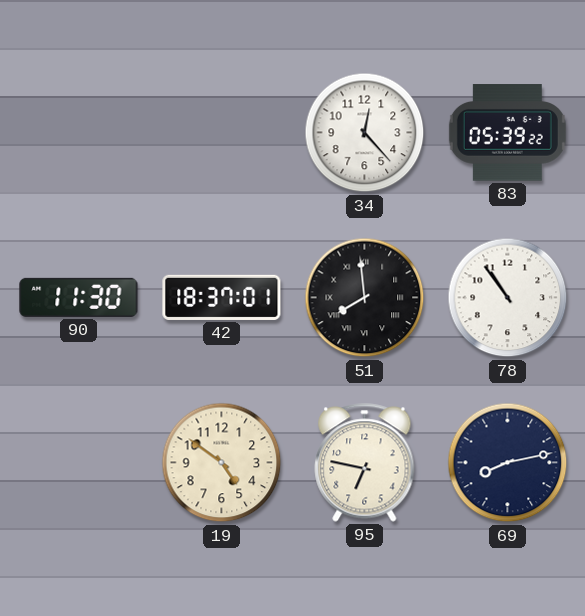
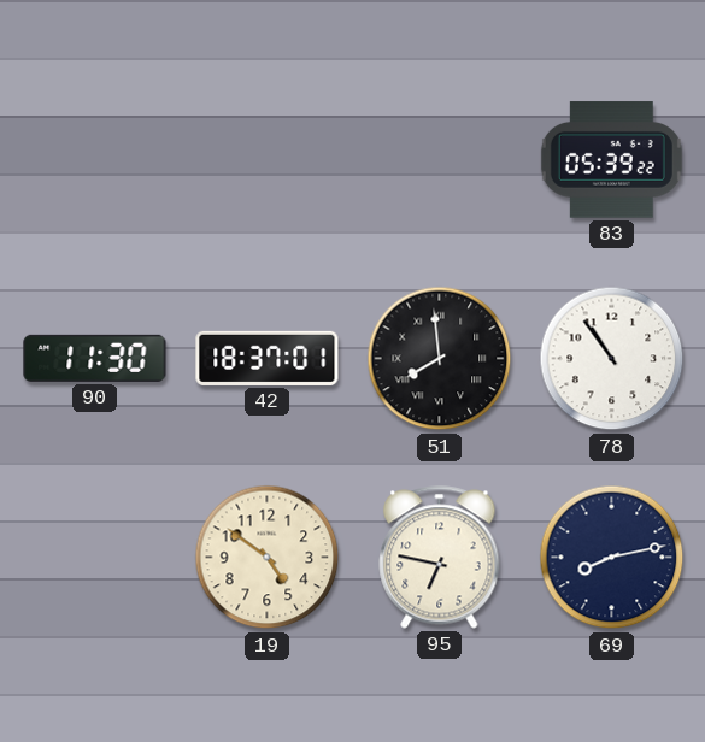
34: 12:23 -> none
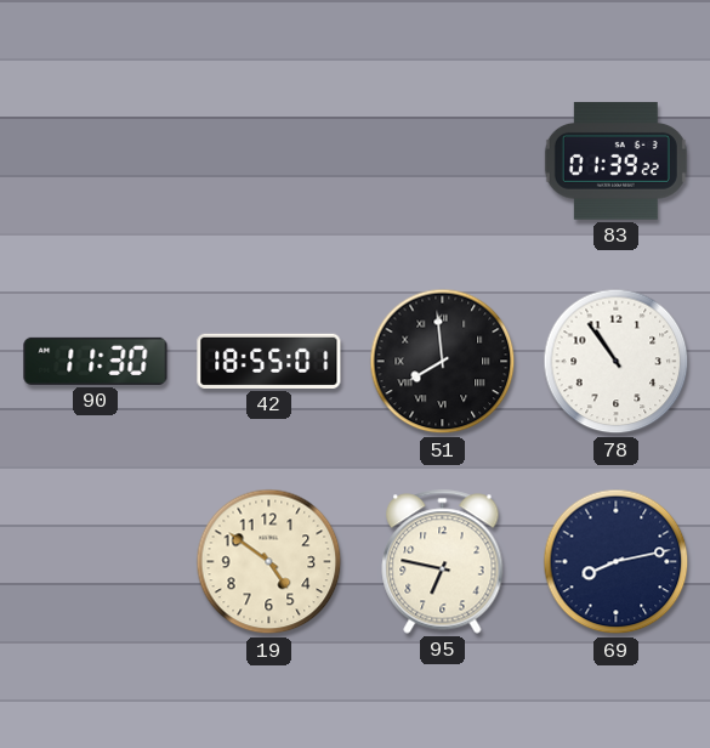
83: 05:39 -> 01:39
42: 18:37 -> 18:55
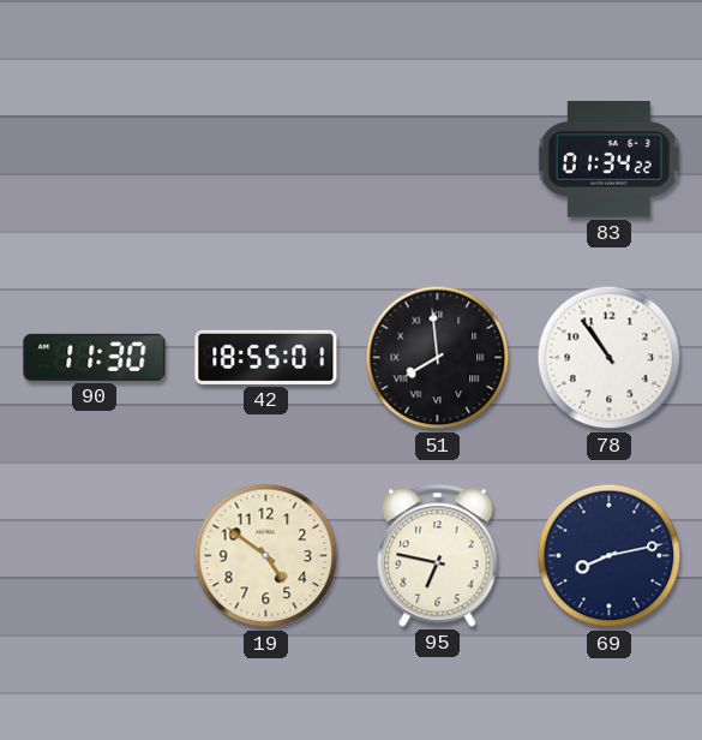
83: 01:39 -> 01:34
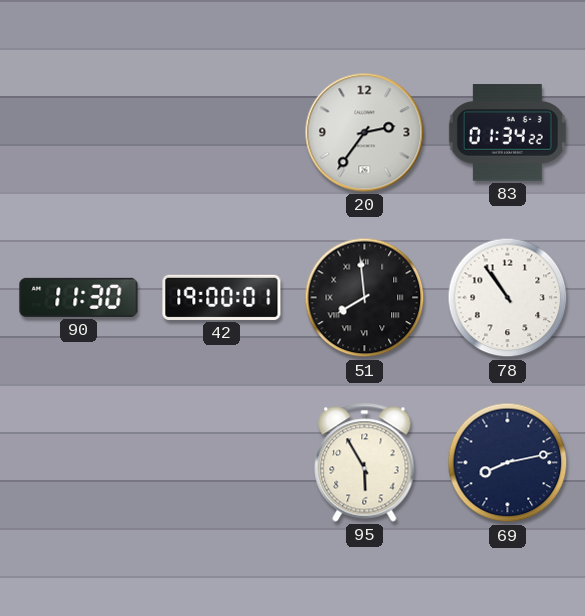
20: none -> 2:36
42: 18:55 -> 19:00
19: 4:51 -> none
95: 6:47 -> 5:55
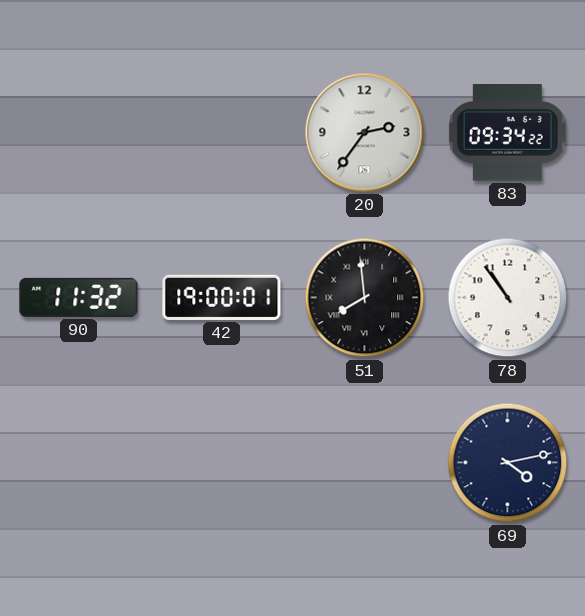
83: 01:34 -> 09:34
90: 11:30 -> 11:32
95: 5:55 -> none
69: 8:13 -> 4:13
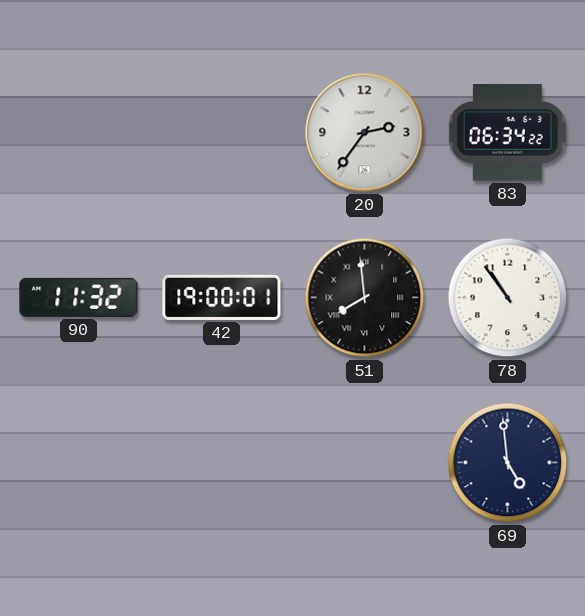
83: 09:34 -> 06:34
69: 4:13 -> 4:59
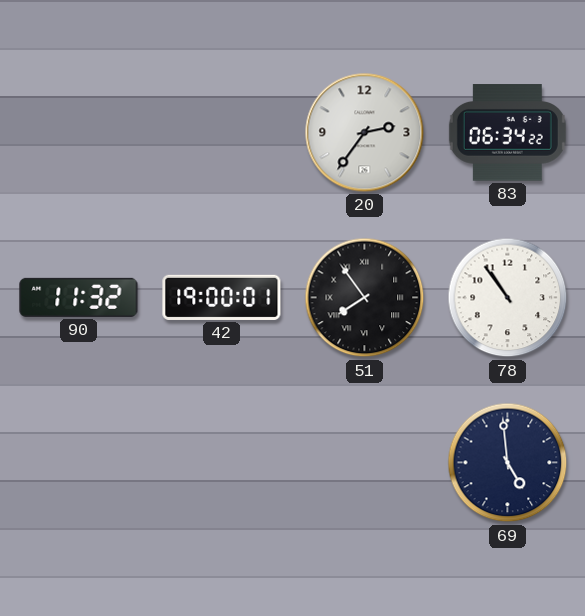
51: 7:59 -> 7:54
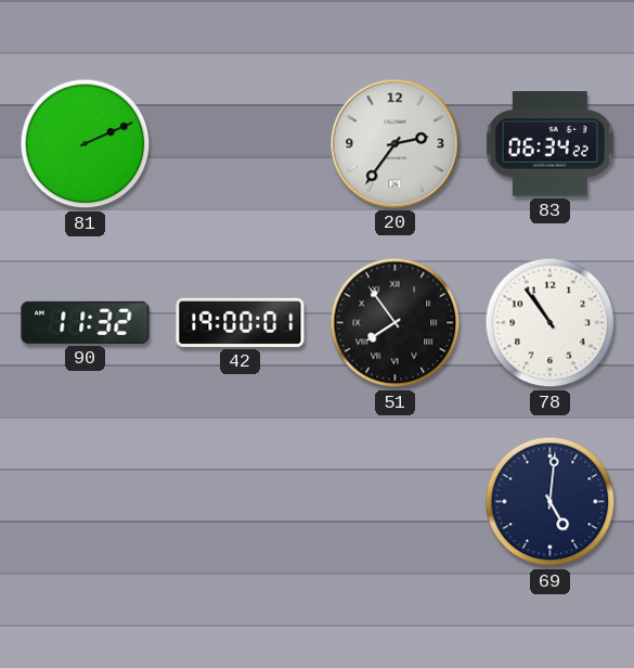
81: none -> 2:11
69: 4:59 -> 5:01
